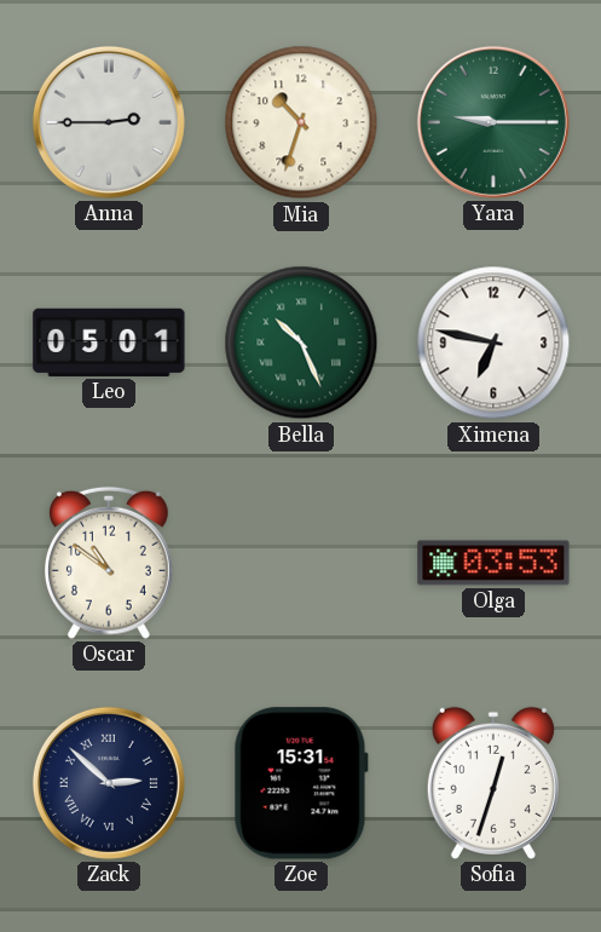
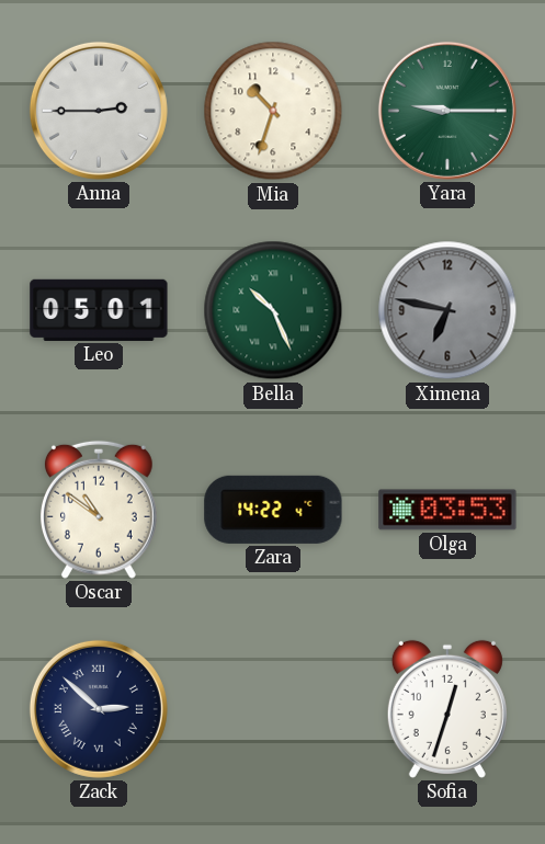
Ximena dial: white -> grey
Zara: none -> 14:22
Zoe: 15:31 -> none
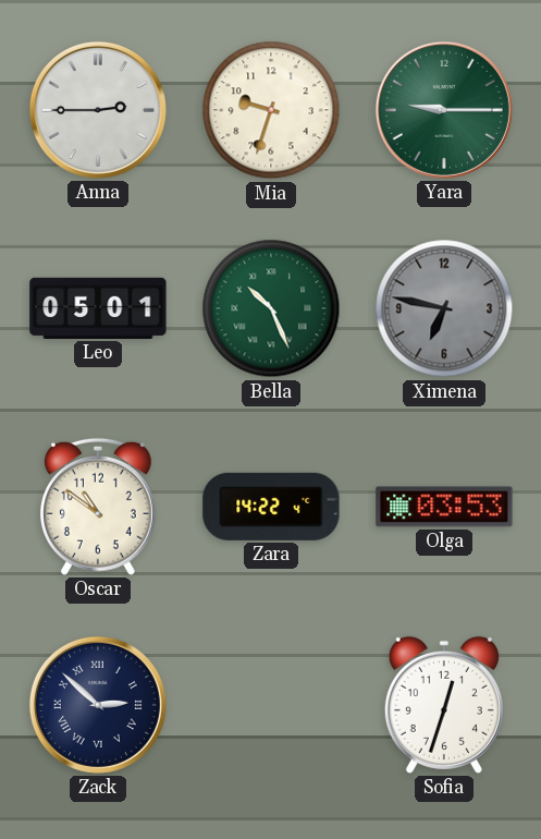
Mia: 10:33 -> 9:33
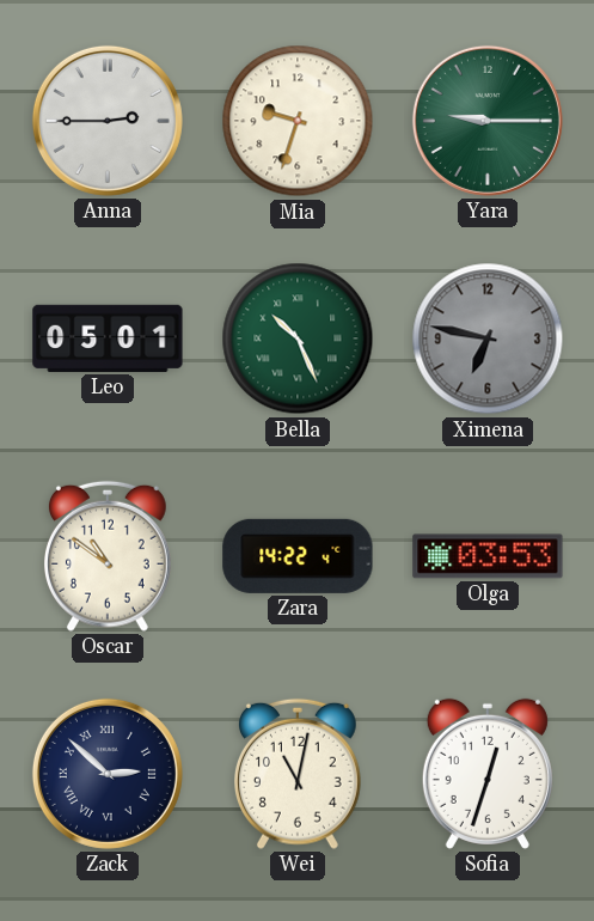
Wei: none -> 11:02
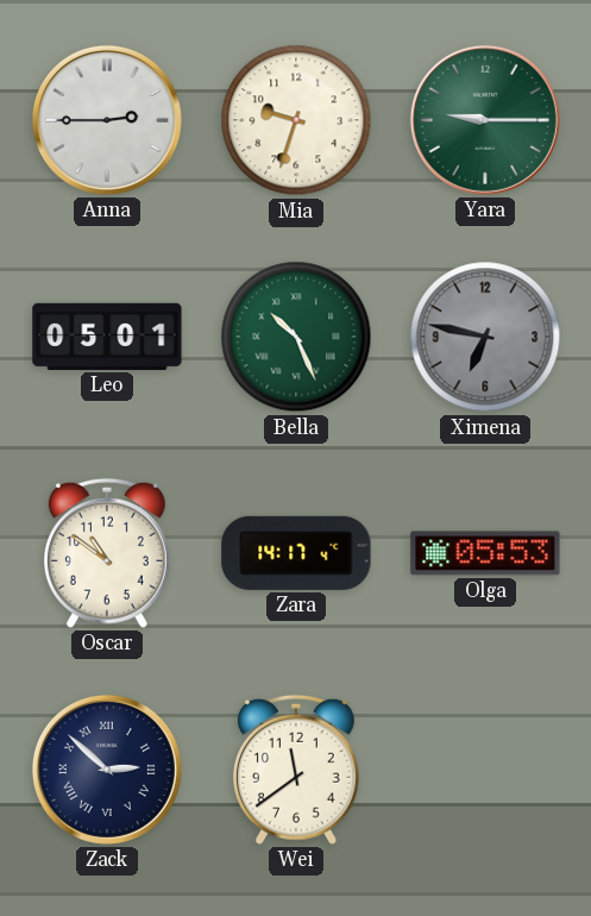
Zara: 14:22 -> 14:17
Olga: 03:53 -> 05:53
Wei: 11:02 -> 11:39
Sofia: 12:33 -> none
